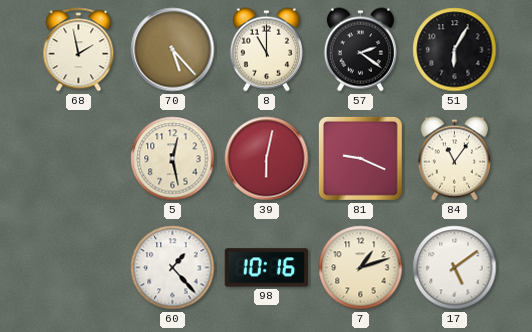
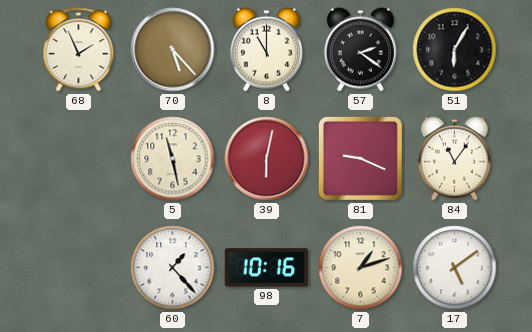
68: 1:58 -> 1:56
5: 12:28 -> 11:28
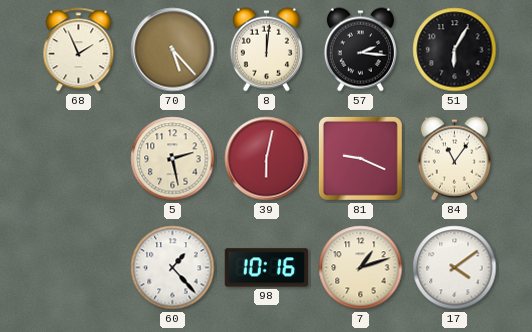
8: 11:00 -> 12:01
57: 2:21 -> 2:16
5: 11:28 -> 2:28
17: 5:09 -> 4:09
